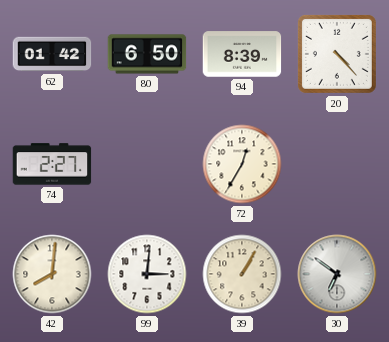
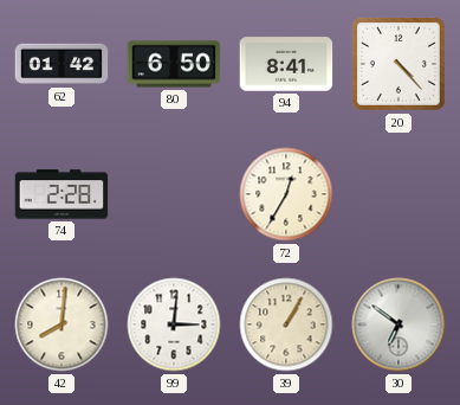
94: 8:39 -> 8:41
74: 2:27 -> 2:28
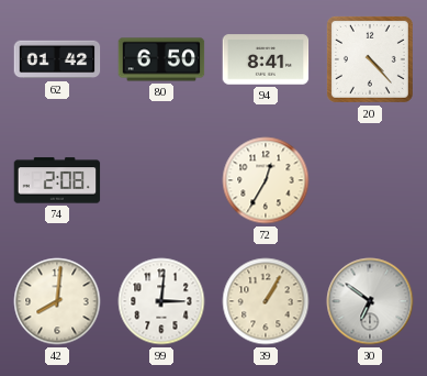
74: 2:28 -> 2:08
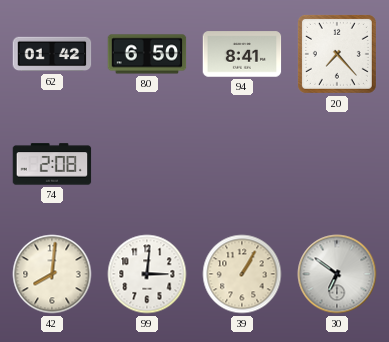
20: 4:23 -> 7:23
72: 12:35 -> none
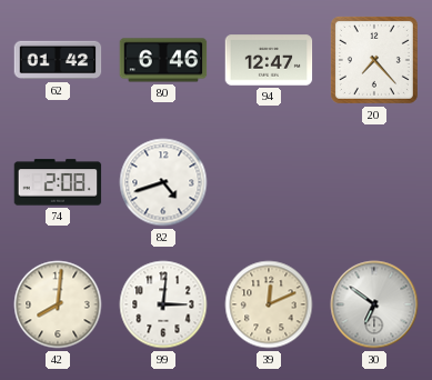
80: 6:50 -> 6:46
94: 8:41 -> 12:47
82: none -> 4:42
39: 1:05 -> 12:11
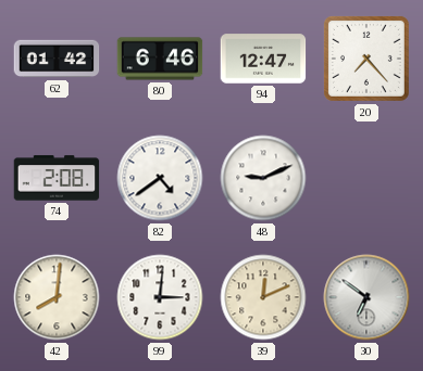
82: 4:42 -> 4:39
48: none -> 9:11
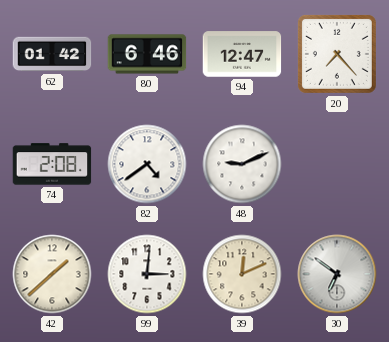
42: 8:01 -> 1:38
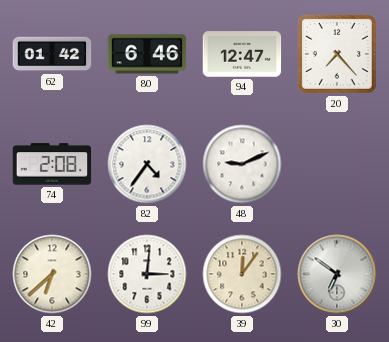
82: 4:39 -> 4:36
42: 1:38 -> 6:38
39: 12:11 -> 12:06
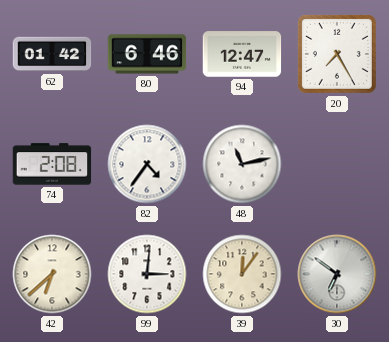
20: 7:23 -> 7:25
48: 9:11 -> 11:13
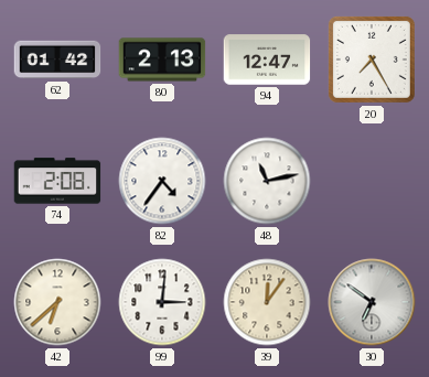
80: 6:46 -> 2:13
